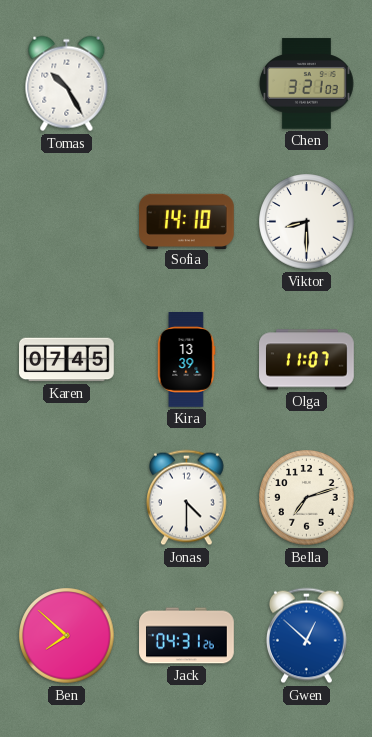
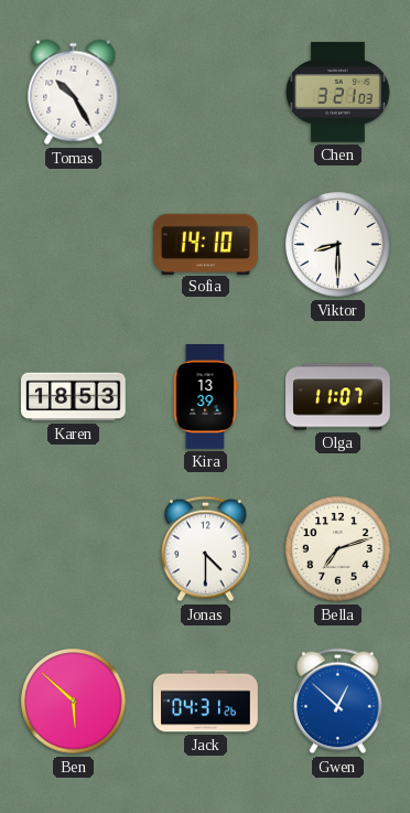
Karen: 07:45 -> 18:53
Ben: 7:52 -> 5:52
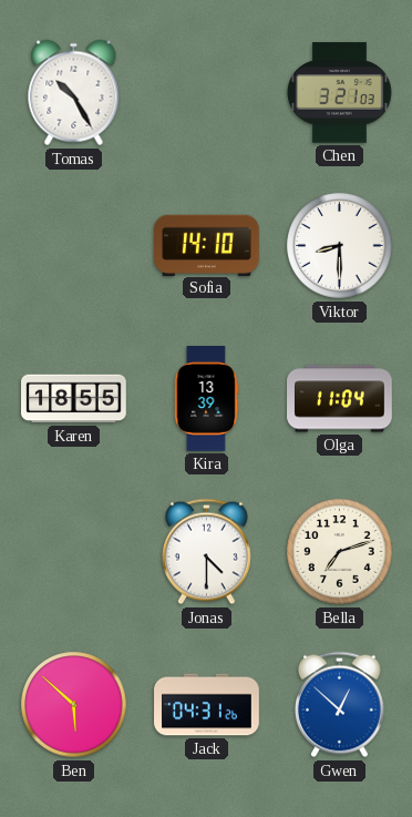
Karen: 18:53 -> 18:55
Olga: 11:07 -> 11:04
